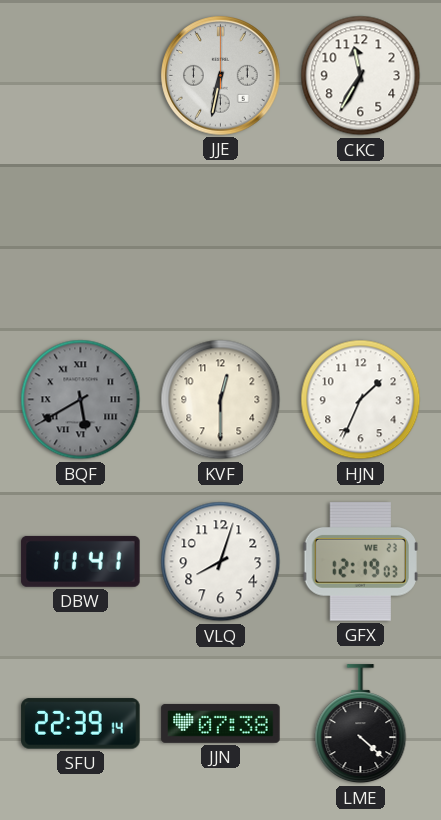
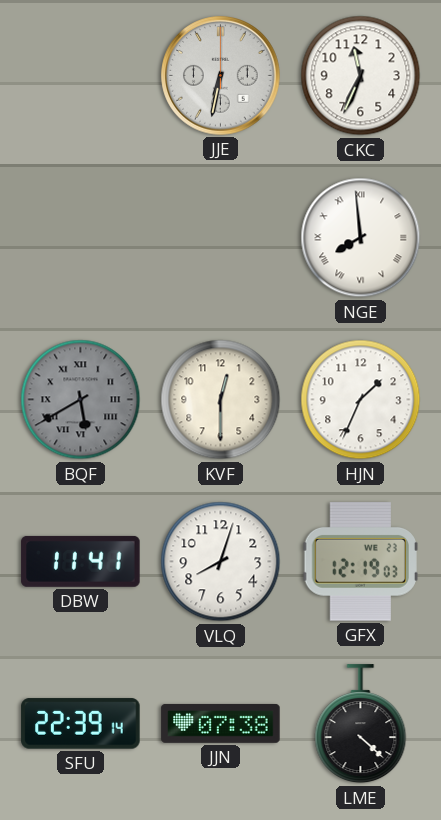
CKC: 11:35 -> 11:34
NGE: none -> 7:59
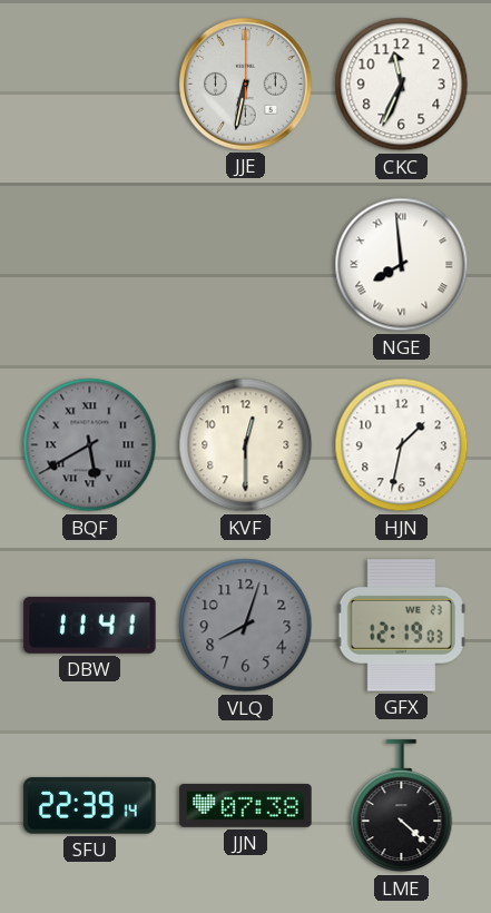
HJN: 1:34 -> 1:32
VLQ dial: white -> grey
